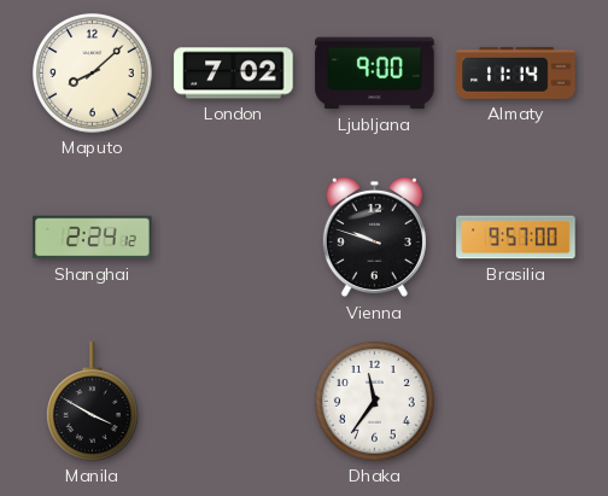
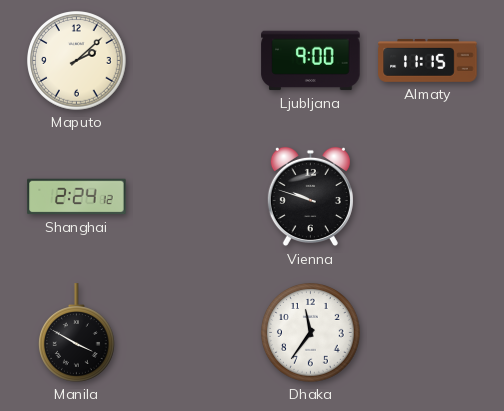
Maputo: 8:08 -> 2:08
London: 7:02 -> none
Almaty: 11:14 -> 11:15
Brasilia: 9:57 -> none
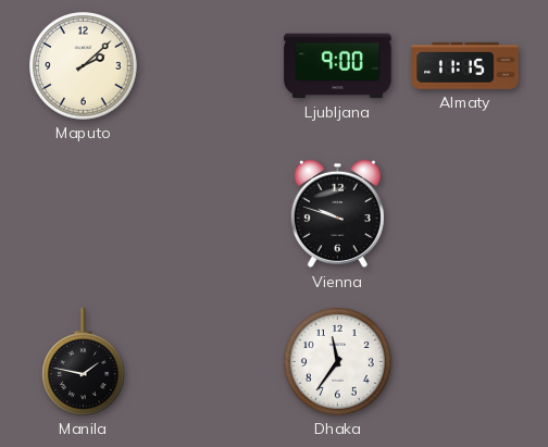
Shanghai: 2:24 -> none
Manila: 3:50 -> 1:47
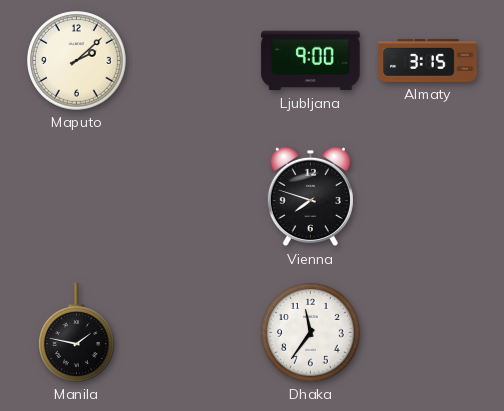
Almaty: 11:15 -> 3:15
Vienna: 9:48 -> 7:48
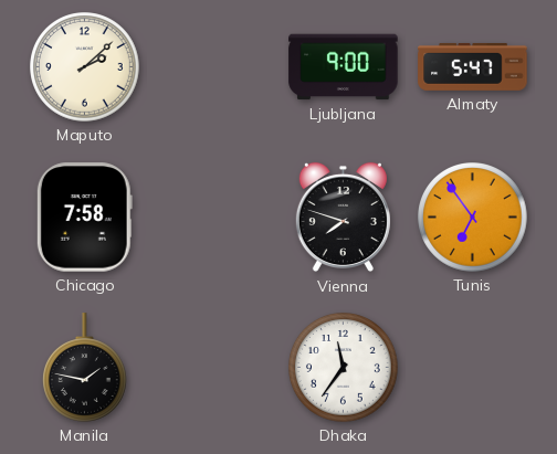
Almaty: 3:15 -> 5:47
Chicago: none -> 7:58
Tunis: none -> 6:54
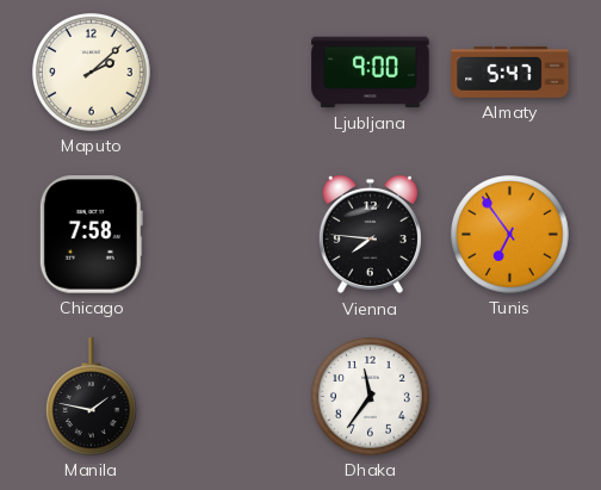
Vienna: 7:48 -> 7:46
